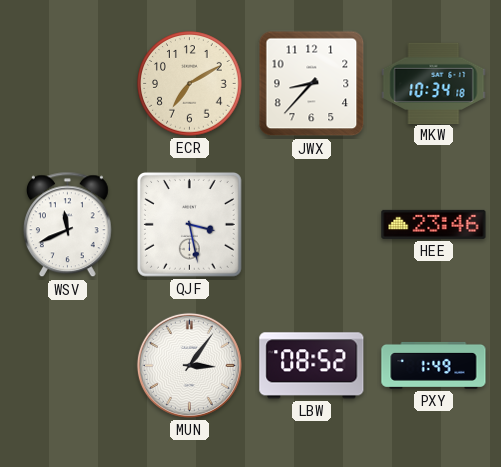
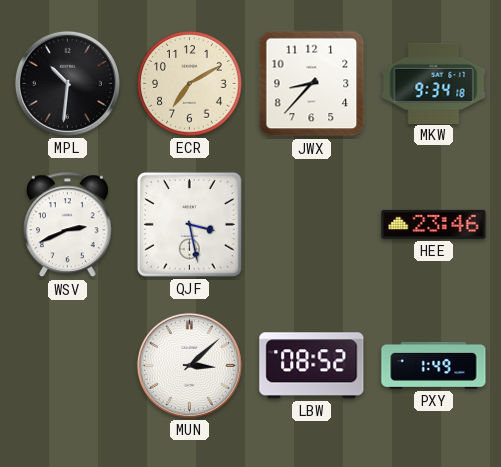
MPL: none -> 10:31
MKW: 10:34 -> 9:34
WSV: 11:41 -> 2:41
MUN: 3:06 -> 3:08
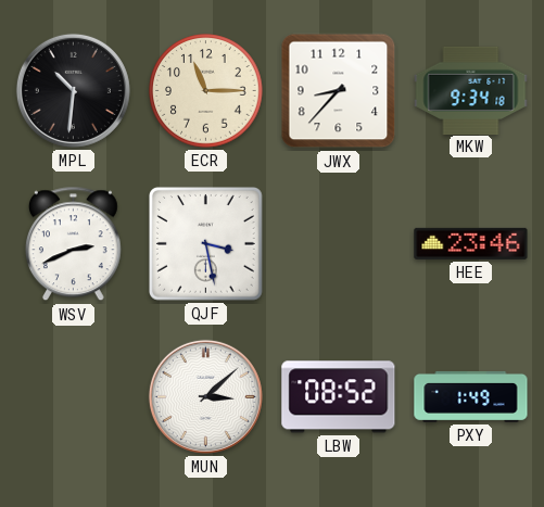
ECR: 7:10 -> 11:15
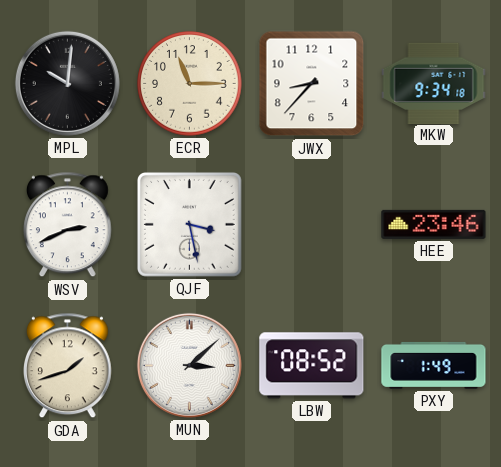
MPL: 10:31 -> 10:01
GDA: none -> 1:42
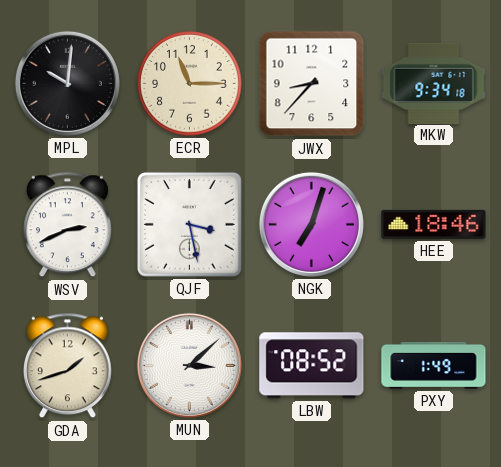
NGK: none -> 7:03
HEE: 23:46 -> 18:46
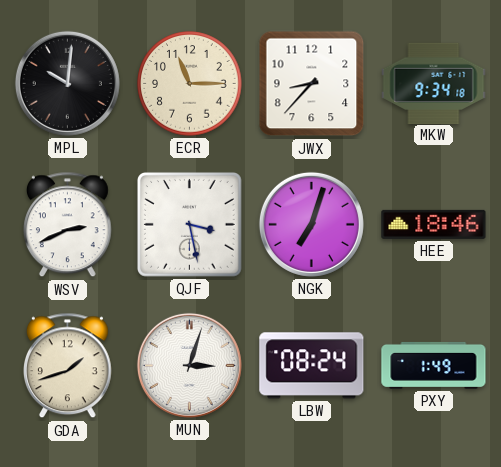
MUN: 3:08 -> 3:03
LBW: 08:52 -> 08:24
